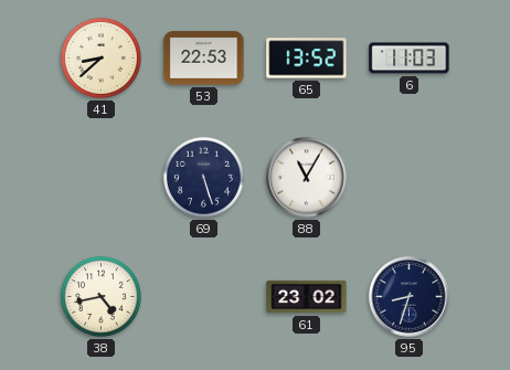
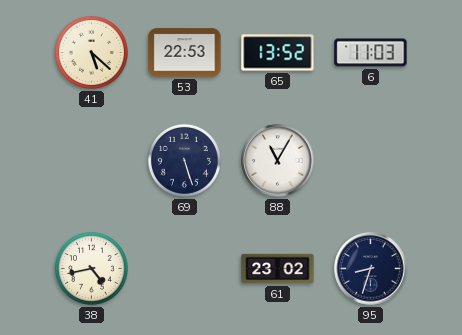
41: 8:38 -> 5:22
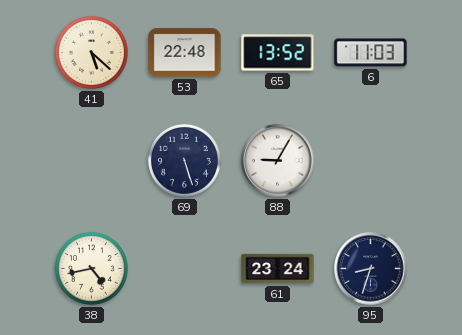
53: 22:53 -> 22:48
88: 11:05 -> 9:05
61: 23:02 -> 23:24
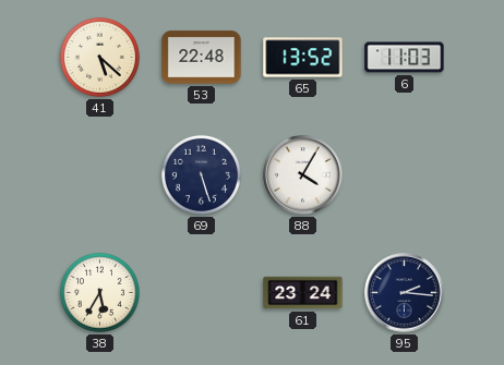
88: 9:05 -> 4:05
38: 4:43 -> 5:35
95: 8:33 -> 2:16
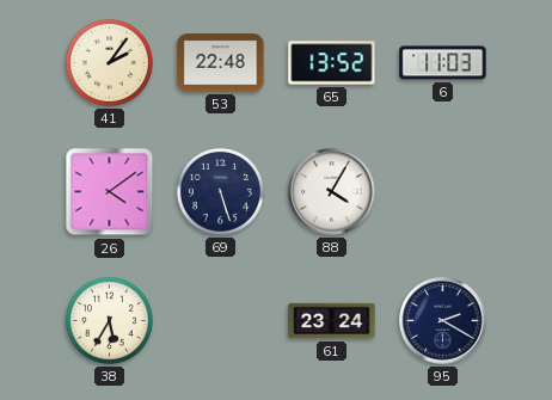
41: 5:22 -> 2:06
26: none -> 4:09
95: 2:16 -> 2:20
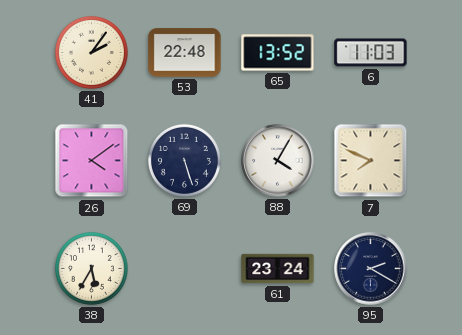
7: none -> 7:49
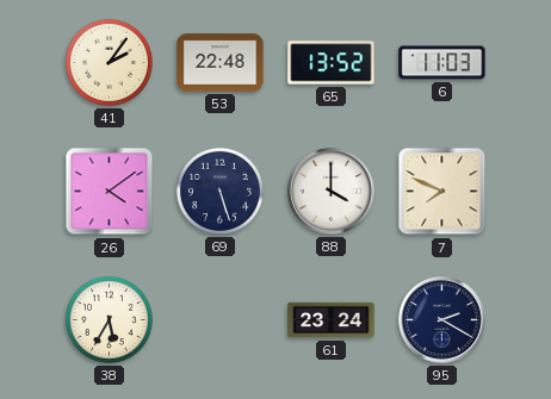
88: 4:05 -> 4:00
